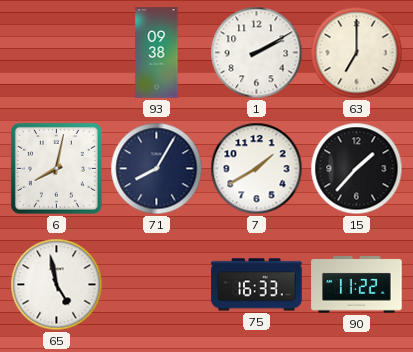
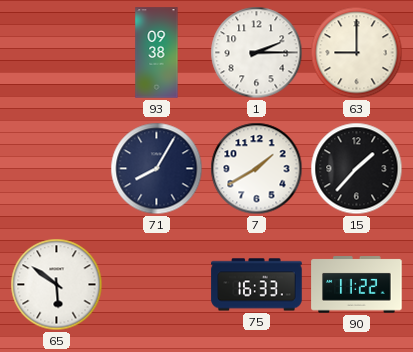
1: 2:10 -> 2:15
63: 7:00 -> 9:00
6: 8:02 -> none
65: 4:58 -> 5:51
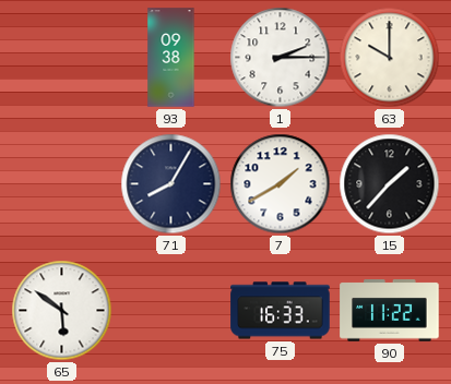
63: 9:00 -> 10:00
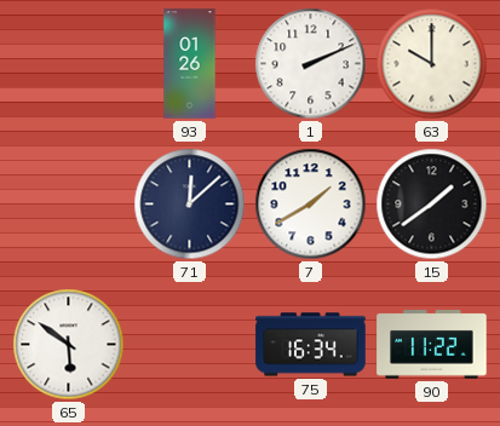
93: 09:38 -> 01:26
1: 2:15 -> 2:11
71: 8:05 -> 12:08
15: 1:37 -> 1:39
75: 16:33 -> 16:34
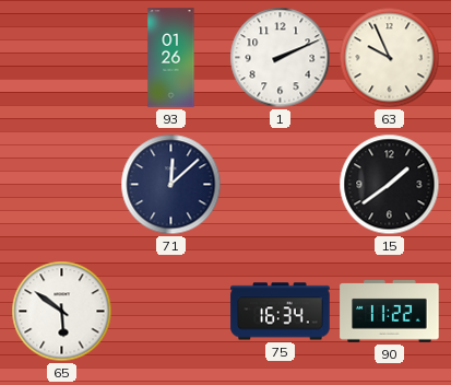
63: 10:00 -> 9:56
7: 1:40 -> none
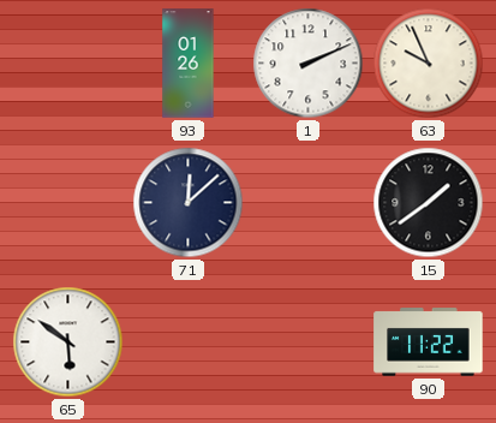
75: 16:34 -> none
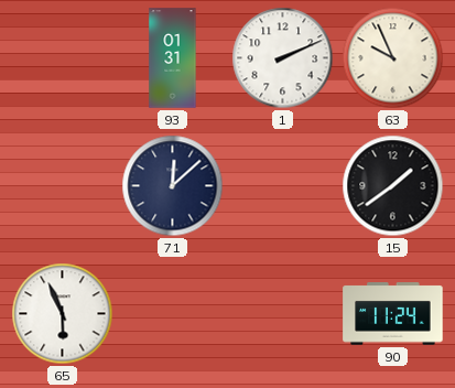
93: 01:26 -> 01:31
65: 5:51 -> 5:56
90: 11:22 -> 11:24
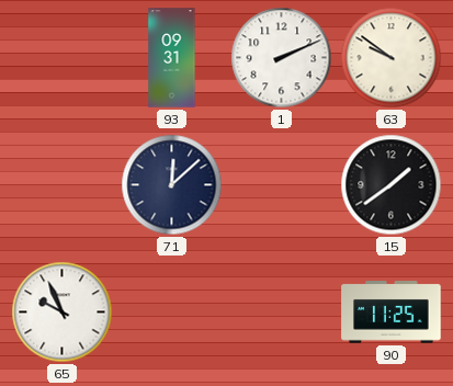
93: 01:31 -> 09:31
63: 9:56 -> 9:51
65: 5:56 -> 9:56
90: 11:24 -> 11:25
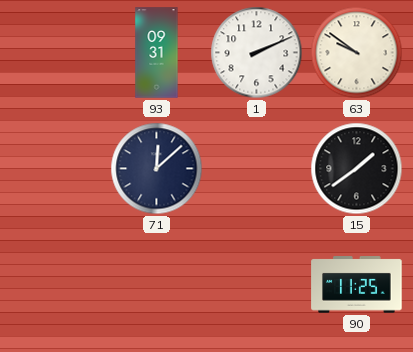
65: 9:56 -> none
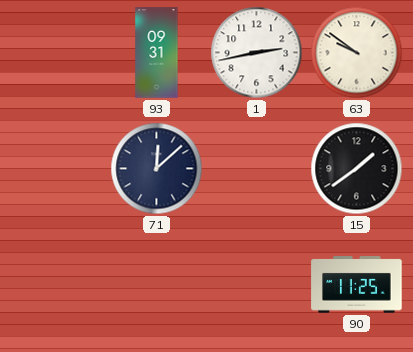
1: 2:11 -> 2:43
